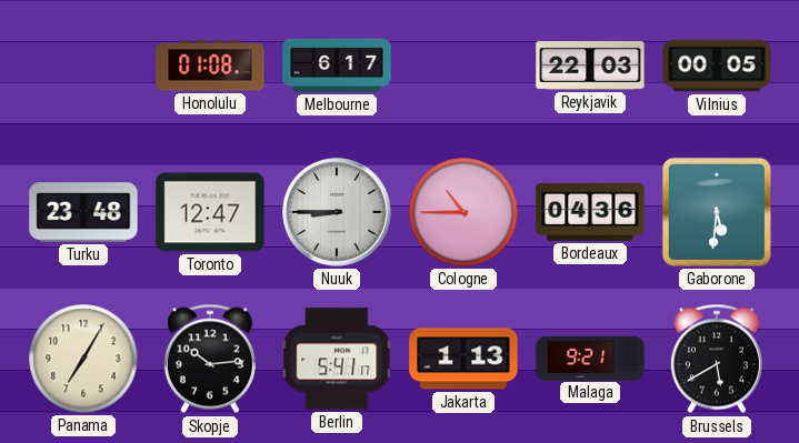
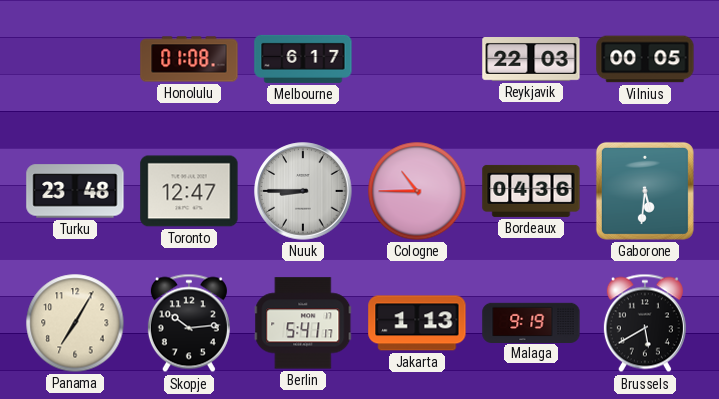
Malaga: 9:21 -> 9:19
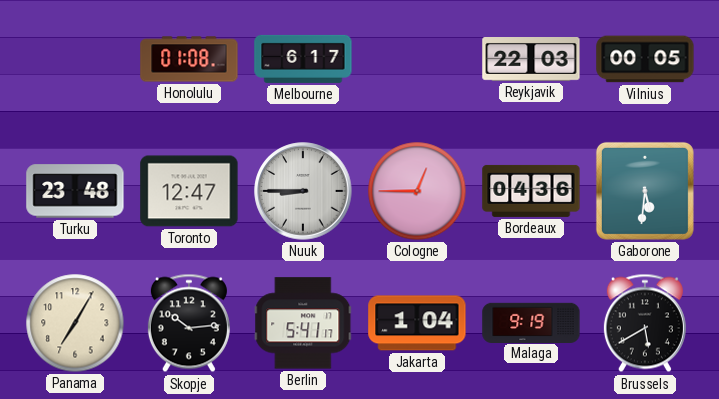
Cologne: 10:45 -> 12:45
Jakarta: 1:13 -> 1:04
